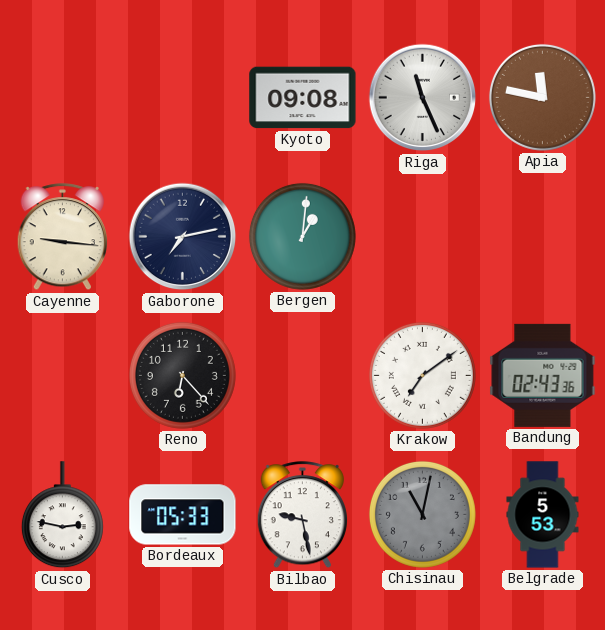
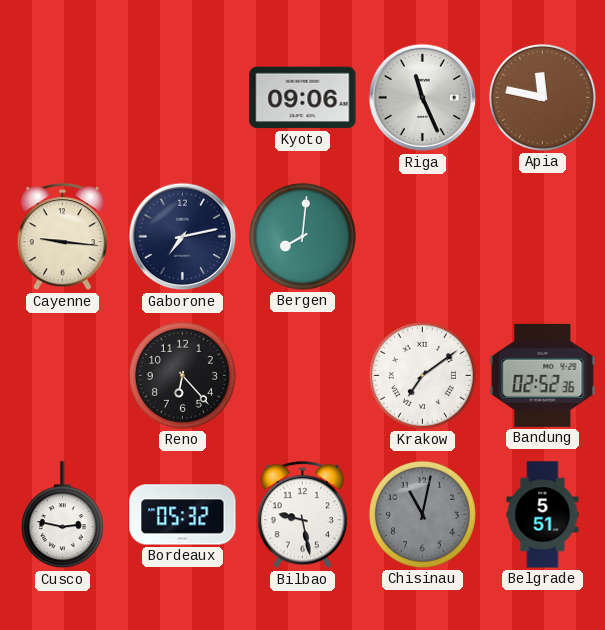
Kyoto: 09:08 -> 09:06
Bergen: 1:01 -> 8:01
Bandung: 02:43 -> 02:52
Bordeaux: 05:33 -> 05:32
Belgrade: 5:53 -> 5:51
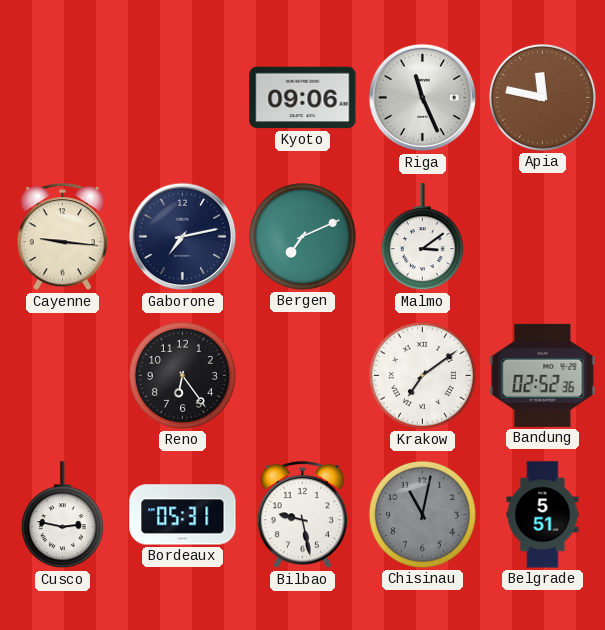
Bergen: 8:01 -> 7:11
Malmo: none -> 3:09
Reno: 6:23 -> 6:24
Bordeaux: 05:32 -> 05:31
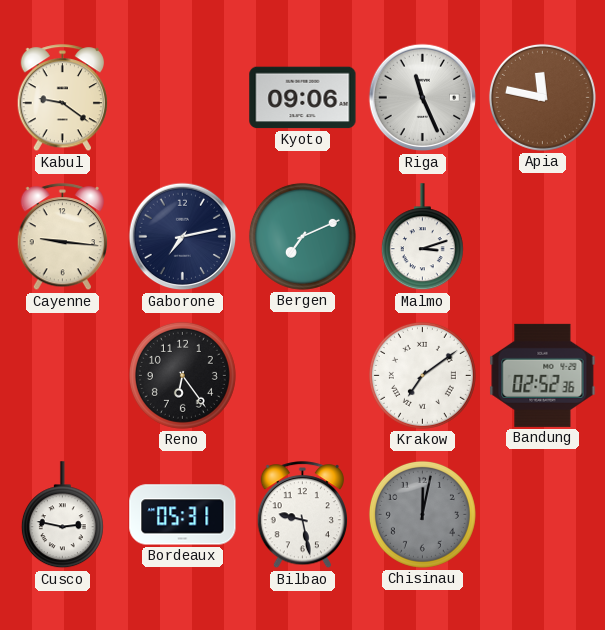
Kabul: none -> 9:21
Malmo: 3:09 -> 3:12
Chisinau: 11:02 -> 12:02
Belgrade: 5:51 -> none
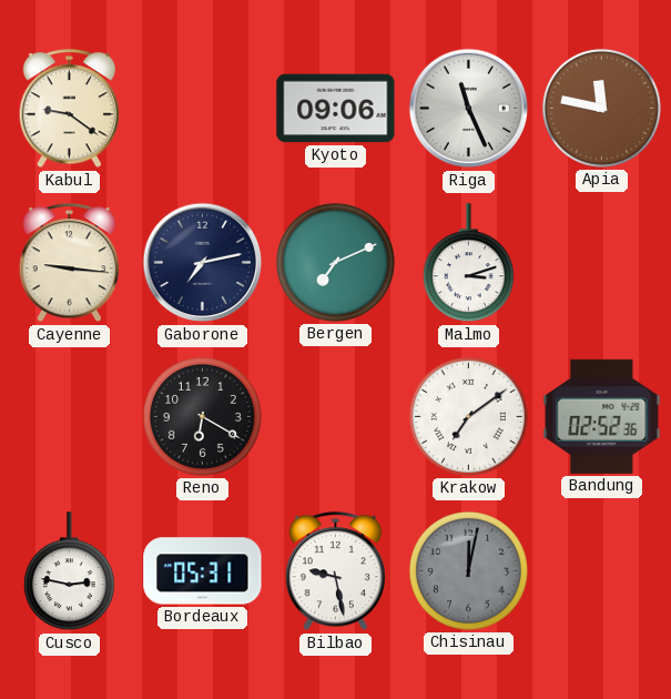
Reno: 6:24 -> 6:20
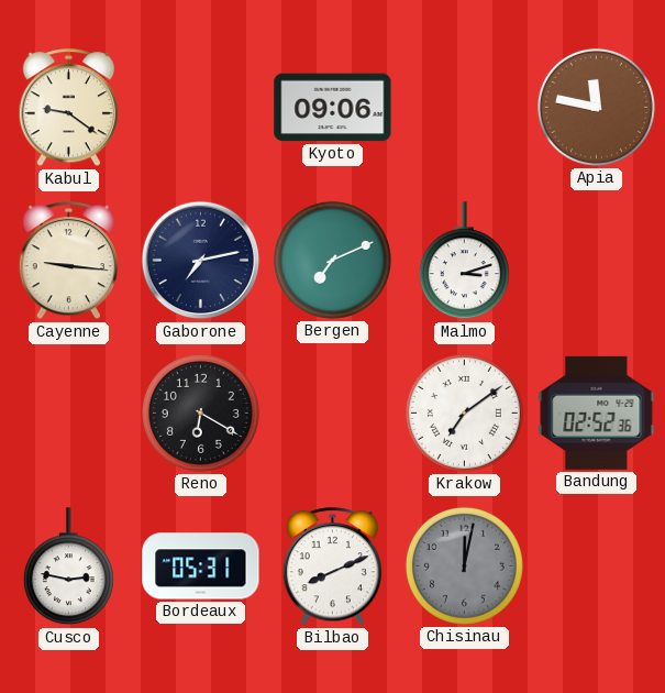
Riga: 11:26 -> none
Bilbao: 9:28 -> 8:11
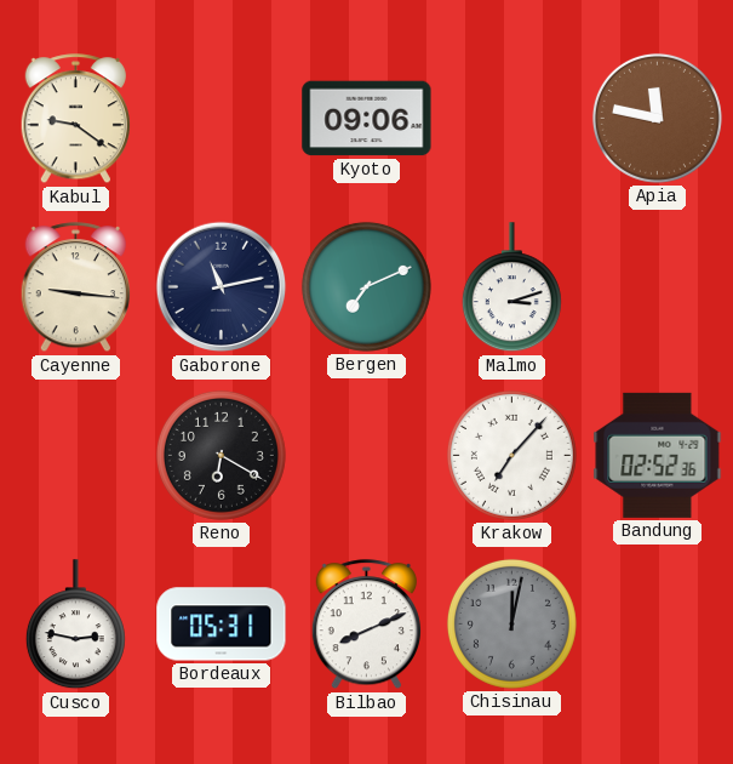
Gaborone: 7:13 -> 11:13
Krakow: 7:09 -> 7:07
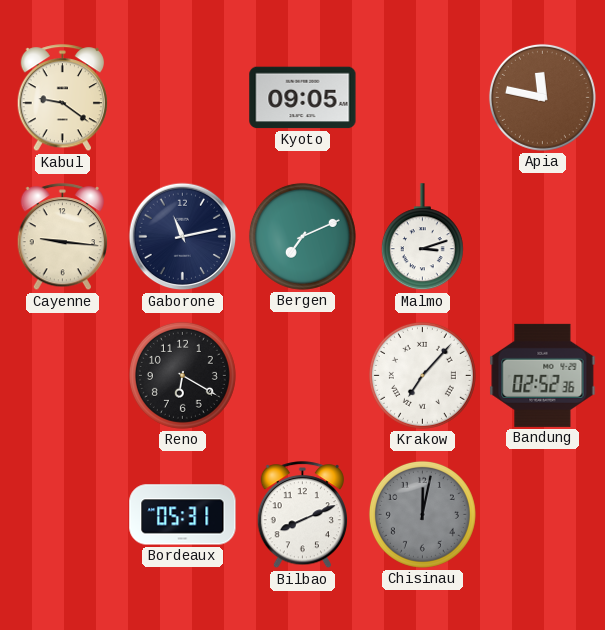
Kyoto: 09:06 -> 09:05
Cusco: 2:47 -> none
